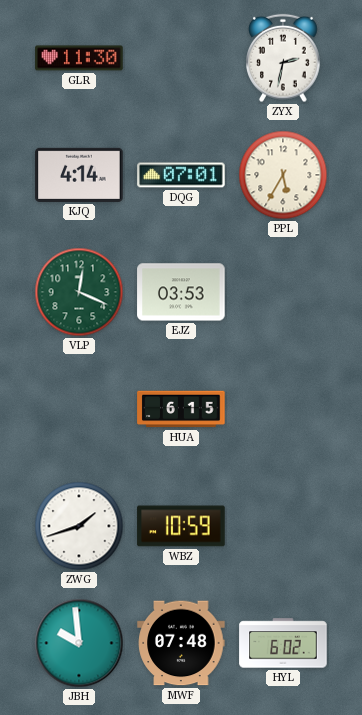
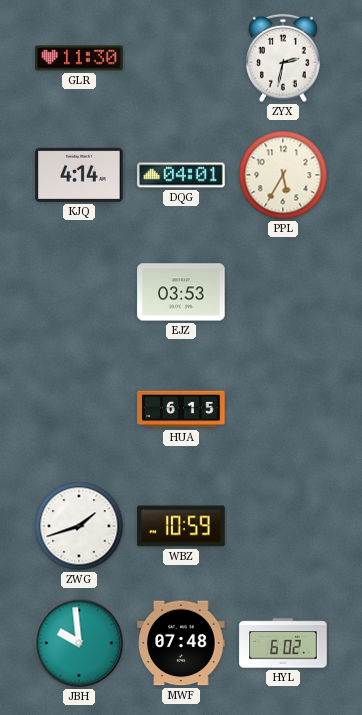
DQG: 07:01 -> 04:01
VLP: 12:19 -> none
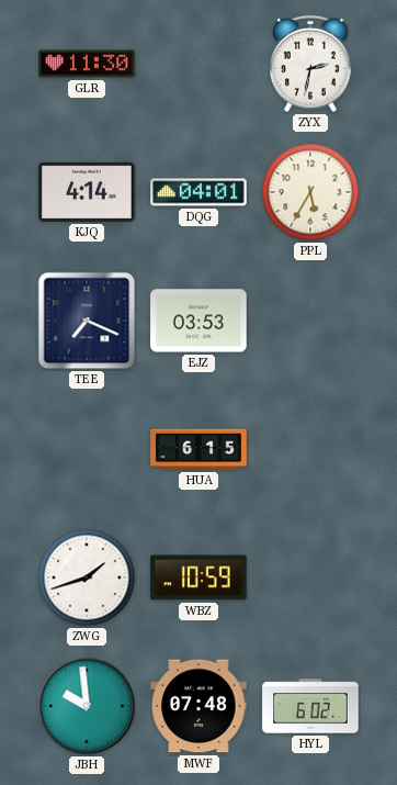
TEE: none -> 7:19
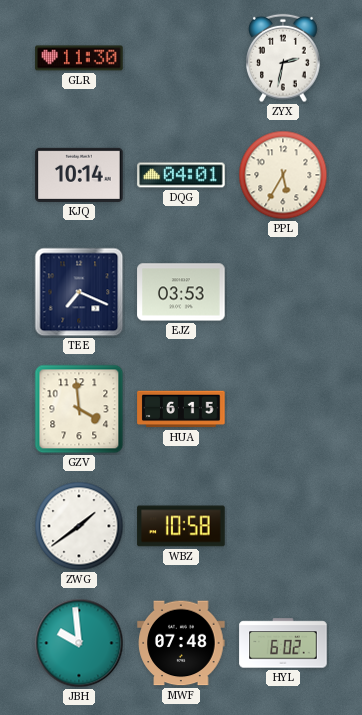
KJQ: 4:14 -> 10:14
GZV: none -> 3:59
ZWG: 1:42 -> 1:39
WBZ: 10:59 -> 10:58
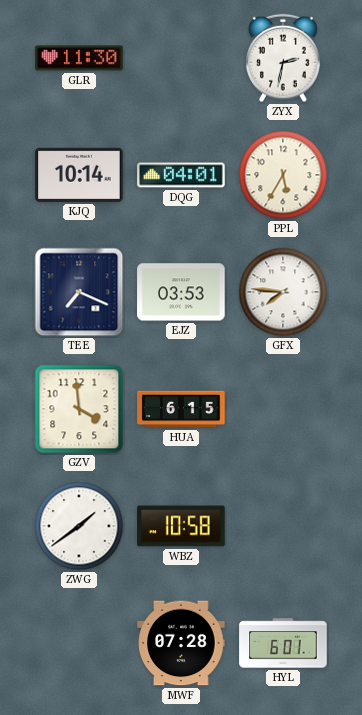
GFX: none -> 7:46
JBH: 9:59 -> none
MWF: 07:48 -> 07:28
HYL: 6:02 -> 6:01
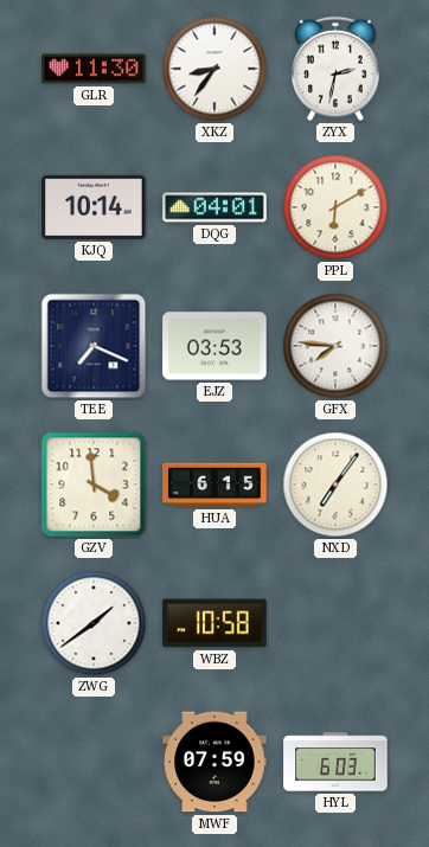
XKZ: none -> 8:36
PPL: 5:35 -> 6:10
NXD: none -> 7:06
MWF: 07:28 -> 07:59
HYL: 6:01 -> 6:03
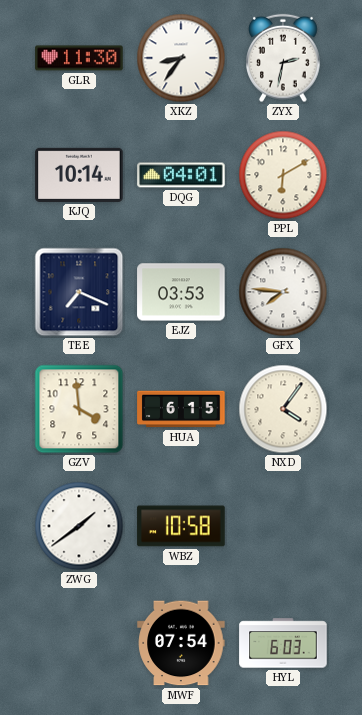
NXD: 7:06 -> 4:06
MWF: 07:59 -> 07:54
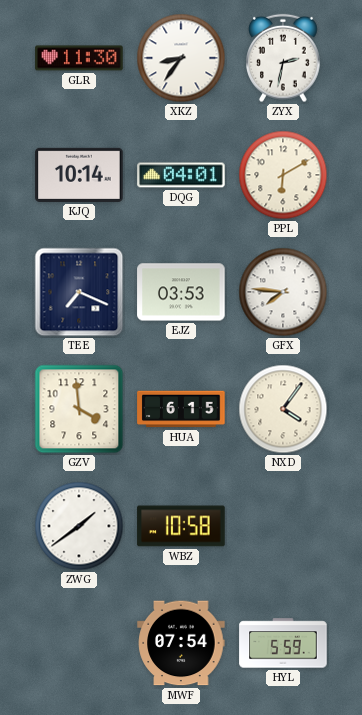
HYL: 6:03 -> 5:59
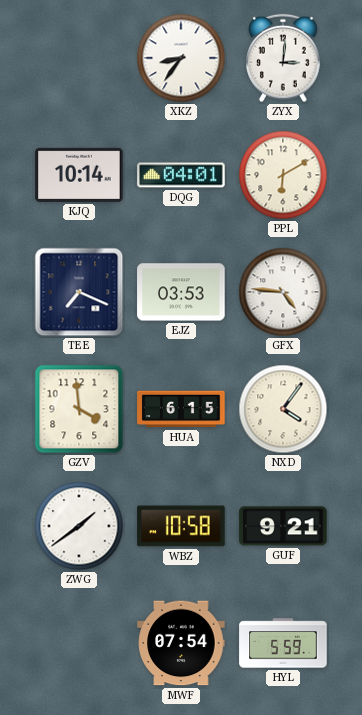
GLR: 11:30 -> none
ZYX: 2:32 -> 3:01
GFX: 7:46 -> 4:46
GUF: none -> 9:21
